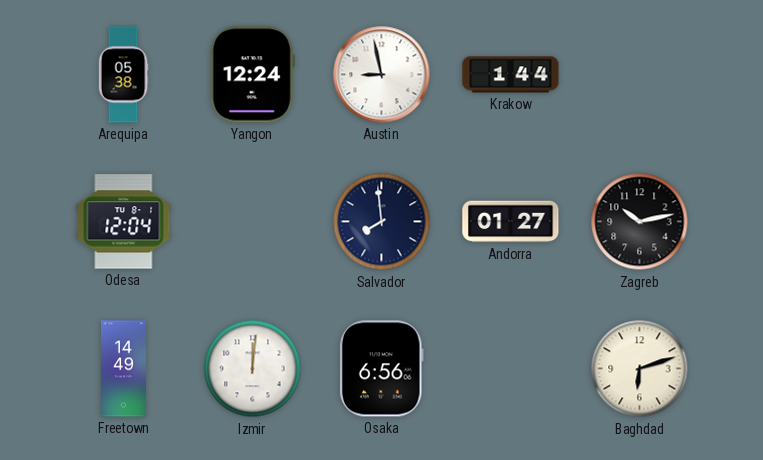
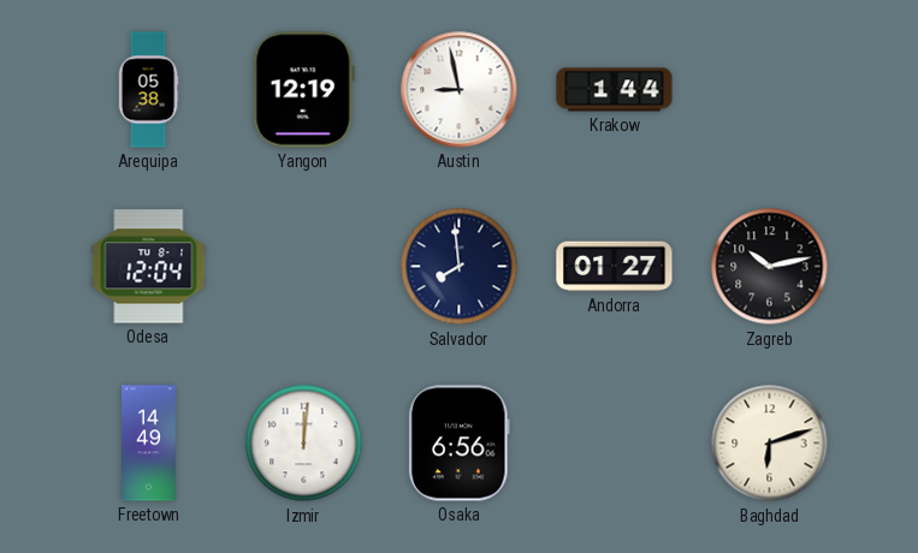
Yangon: 12:24 -> 12:19
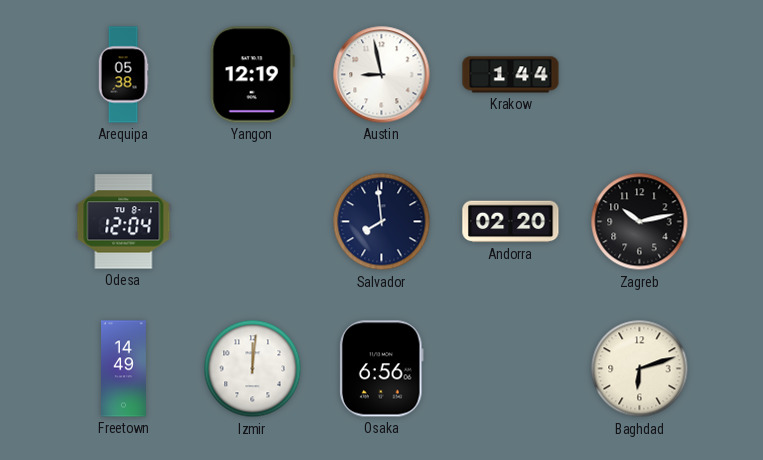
Andorra: 01:27 -> 02:20
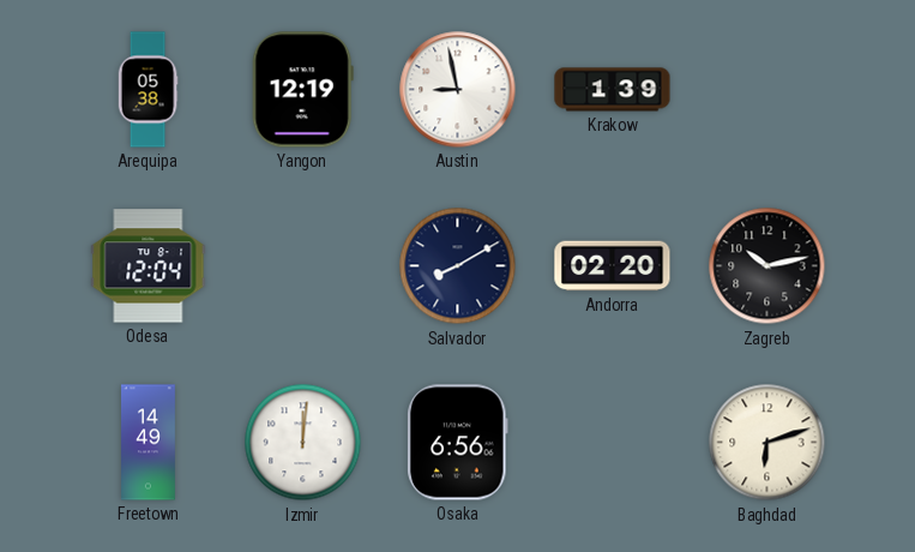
Krakow: 1:44 -> 1:39
Salvador: 7:59 -> 8:10
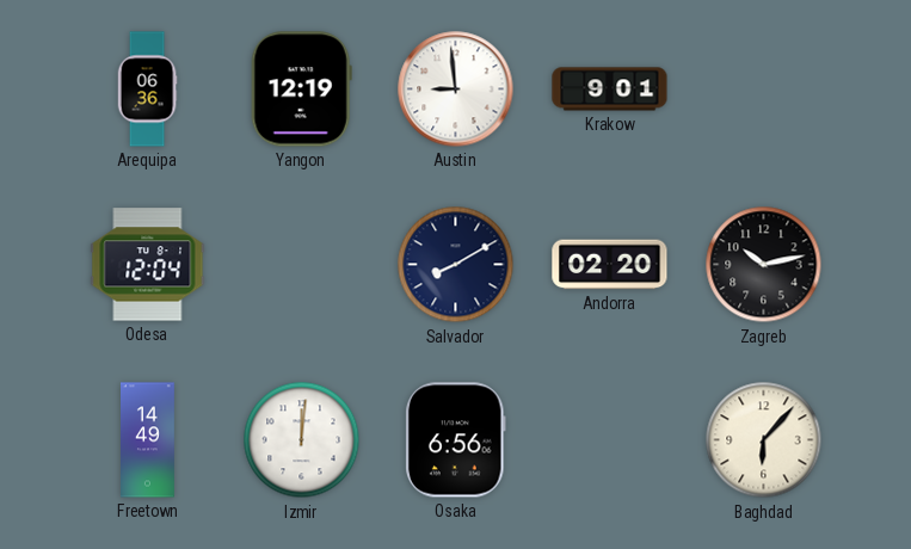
Arequipa: 05:38 -> 06:36
Austin: 8:58 -> 8:59
Krakow: 1:39 -> 9:01
Baghdad: 6:12 -> 6:07
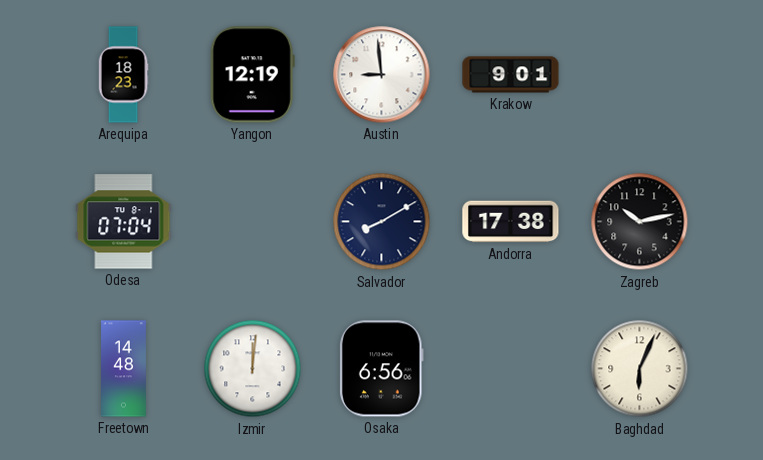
Arequipa: 06:36 -> 18:23
Odesa: 12:04 -> 07:04
Andorra: 02:20 -> 17:38
Freetown: 14:49 -> 14:48
Baghdad: 6:07 -> 6:04
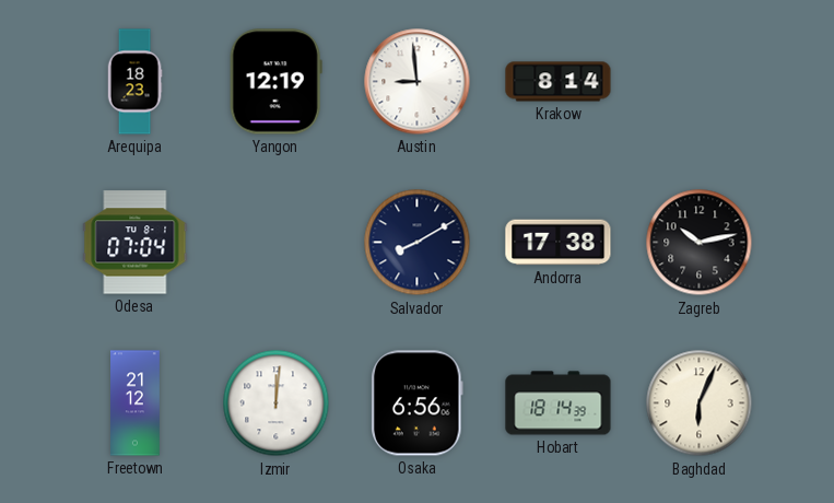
Krakow: 9:01 -> 8:14
Freetown: 14:48 -> 21:12
Hobart: none -> 18:14
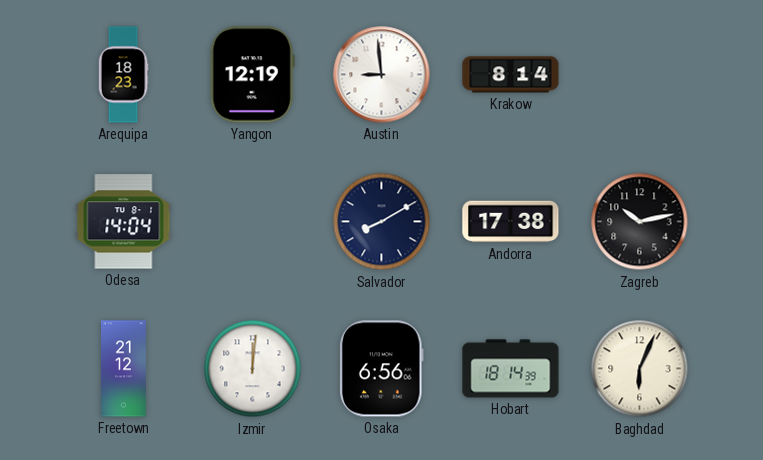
Odesa: 07:04 -> 14:04
